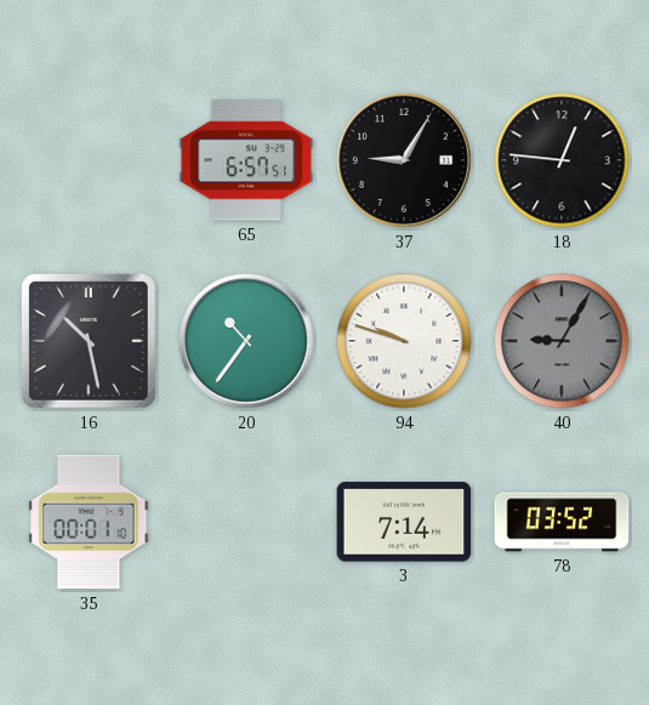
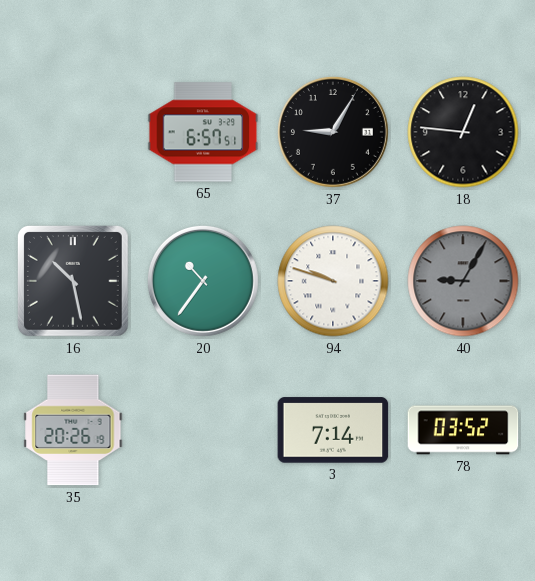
35: 00:01 -> 20:26
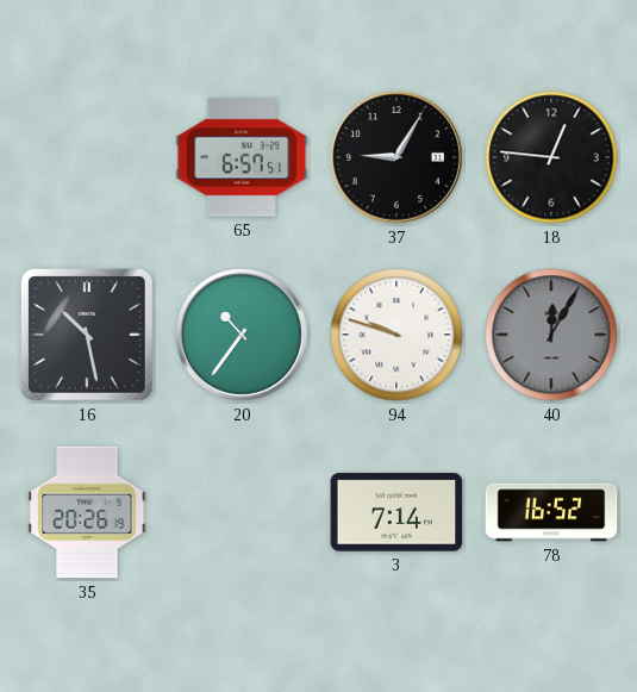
40: 9:05 -> 12:05
78: 03:52 -> 16:52
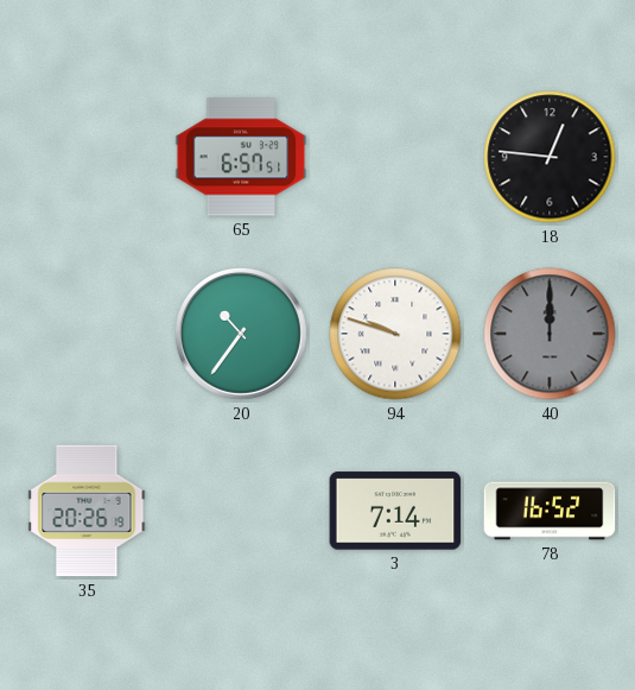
37: 9:05 -> none
16: 10:28 -> none
40: 12:05 -> 12:00
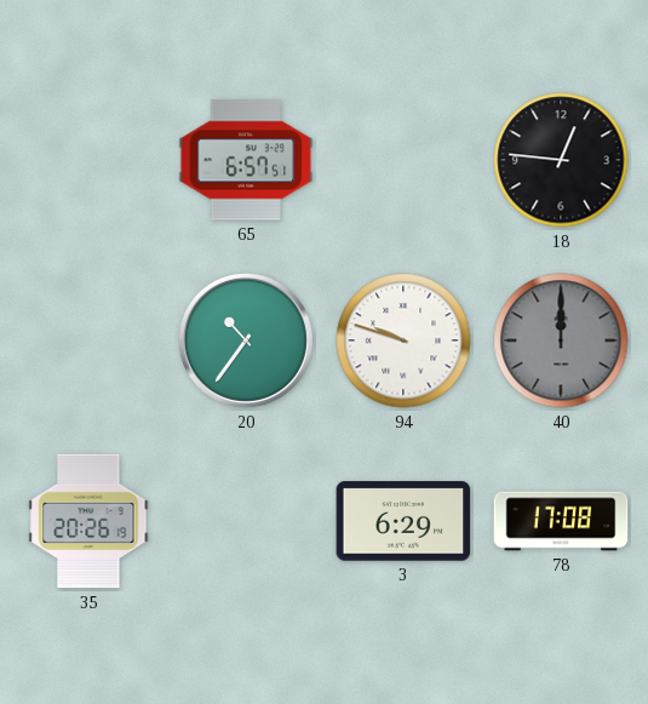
3: 7:14 -> 6:29
78: 16:52 -> 17:08
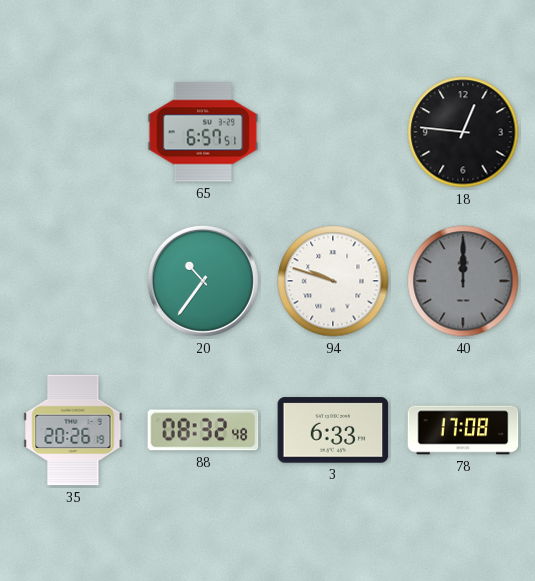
88: none -> 08:32
3: 6:29 -> 6:33
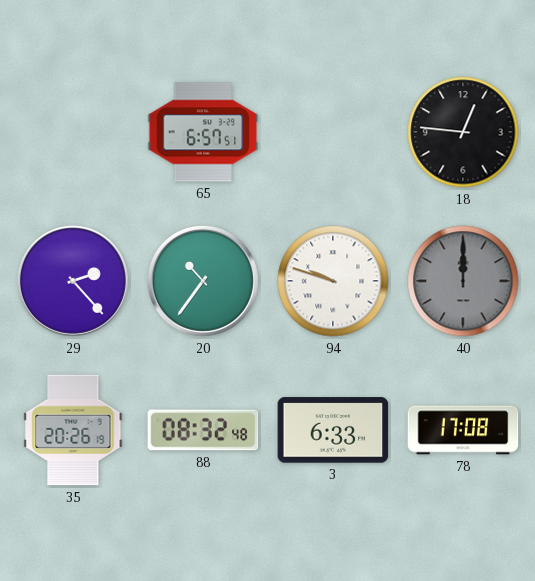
29: none -> 2:23
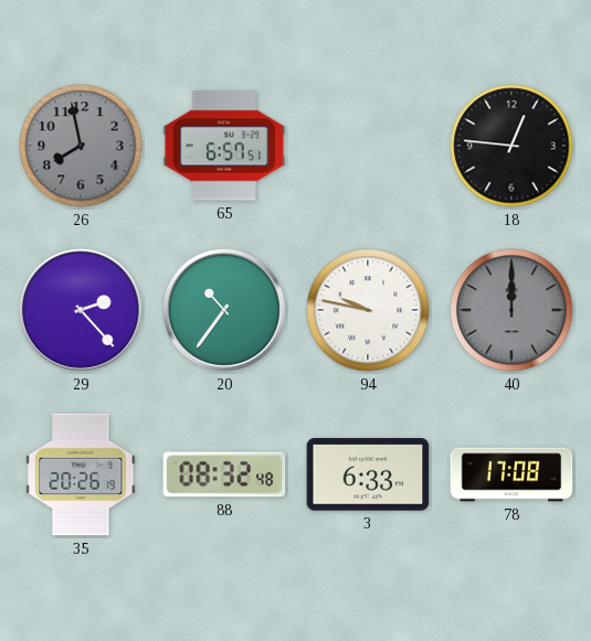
26: none -> 7:58
94: 9:48 -> 9:47
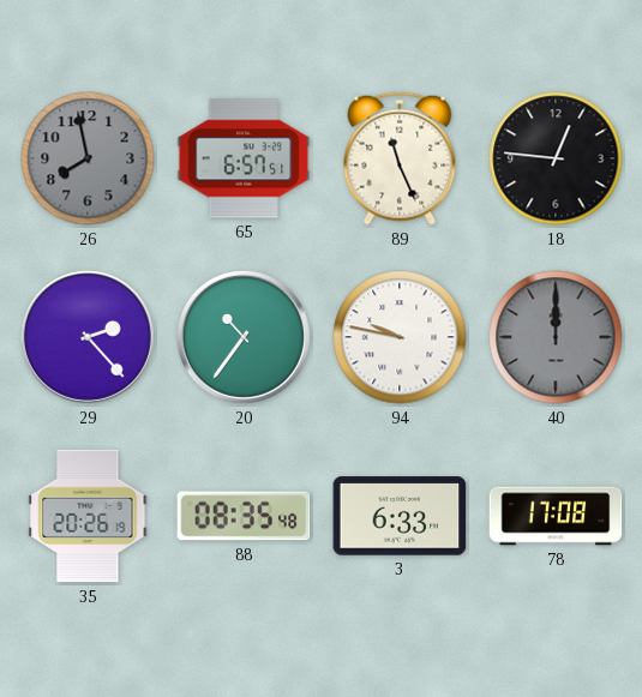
89: none -> 11:26
88: 08:32 -> 08:35
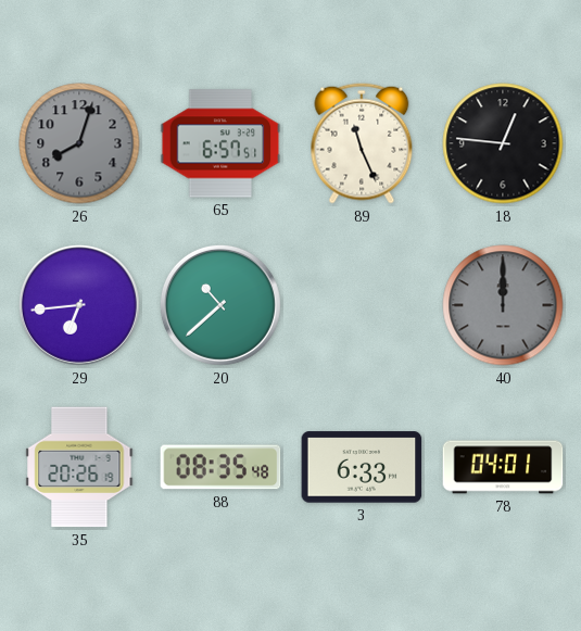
26: 7:58 -> 8:03
29: 2:23 -> 6:44
20: 10:36 -> 10:38
94: 9:47 -> none
78: 17:08 -> 04:01
